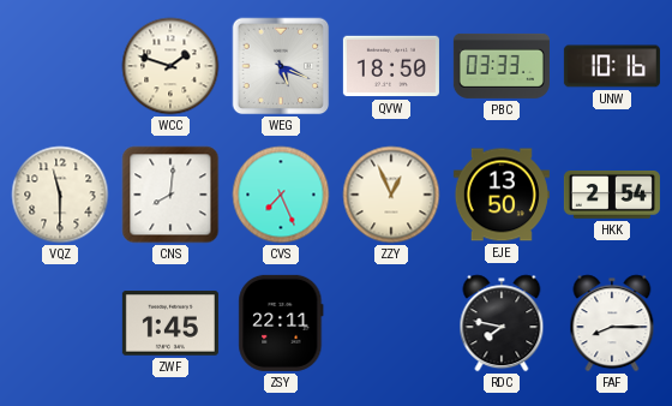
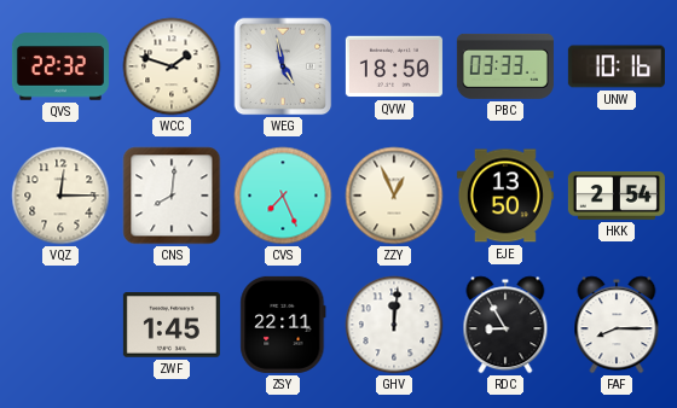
QVS: none -> 22:32
WEG: 5:19 -> 4:58
VQZ: 11:30 -> 12:15
GHV: none -> 12:01
RDC: 7:47 -> 8:55
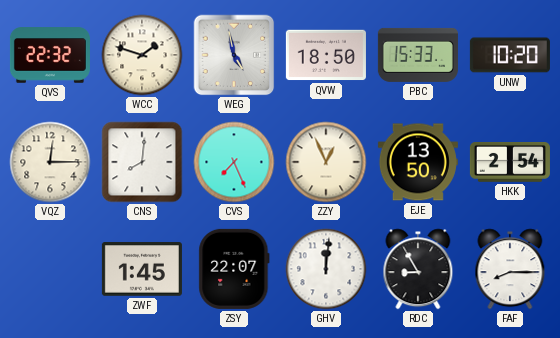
PBC: 03:33 -> 15:33
UNW: 10:16 -> 10:20
ZSY: 22:11 -> 22:07
